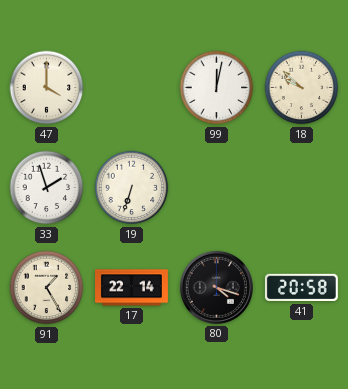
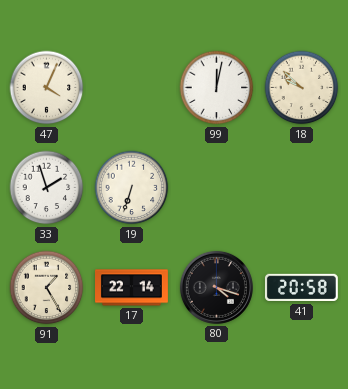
47: 4:00 -> 4:04
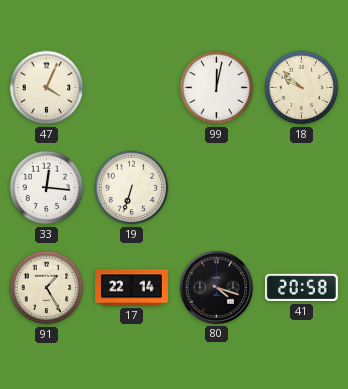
33: 1:57 -> 12:16
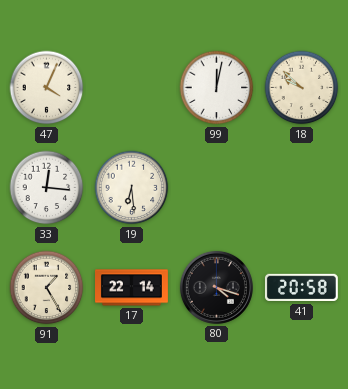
19: 6:33 -> 6:29
